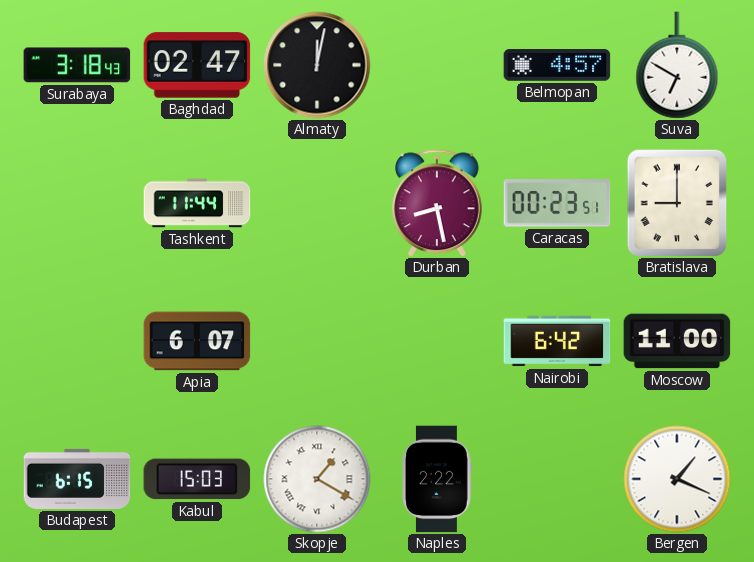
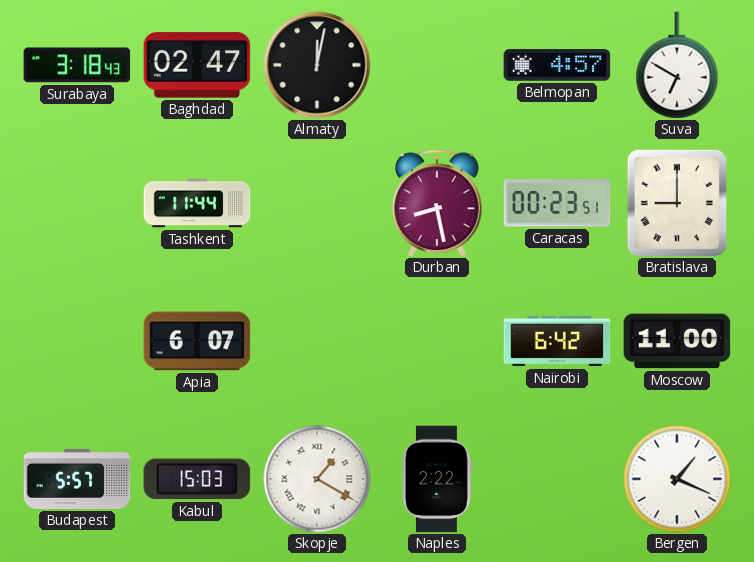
Budapest: 6:15 -> 5:57
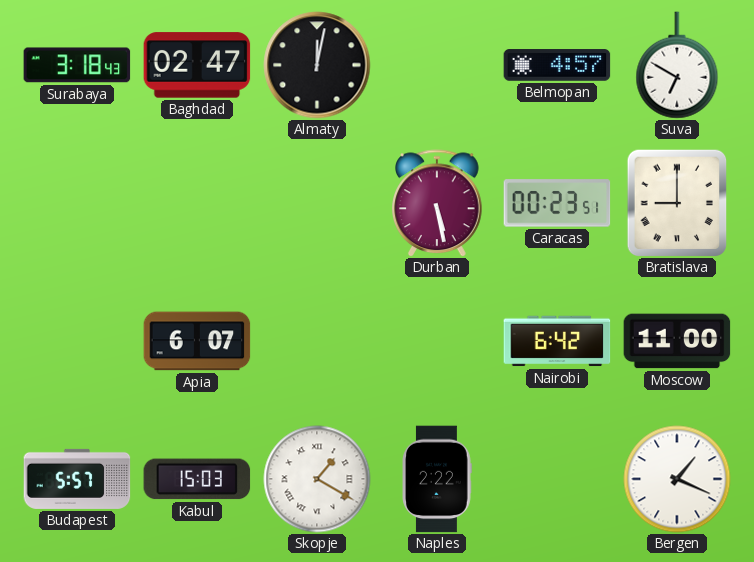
Tashkent: 11:44 -> none
Durban: 8:28 -> 5:28
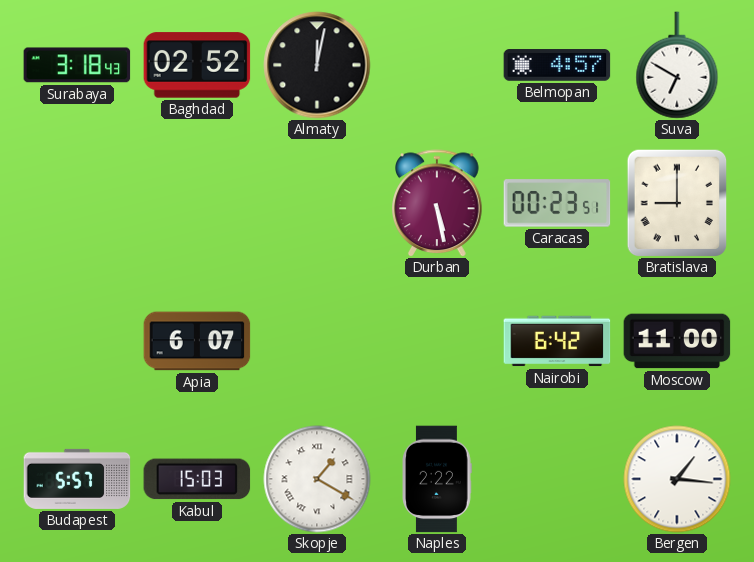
Baghdad: 02:47 -> 02:52
Bergen: 1:19 -> 1:16
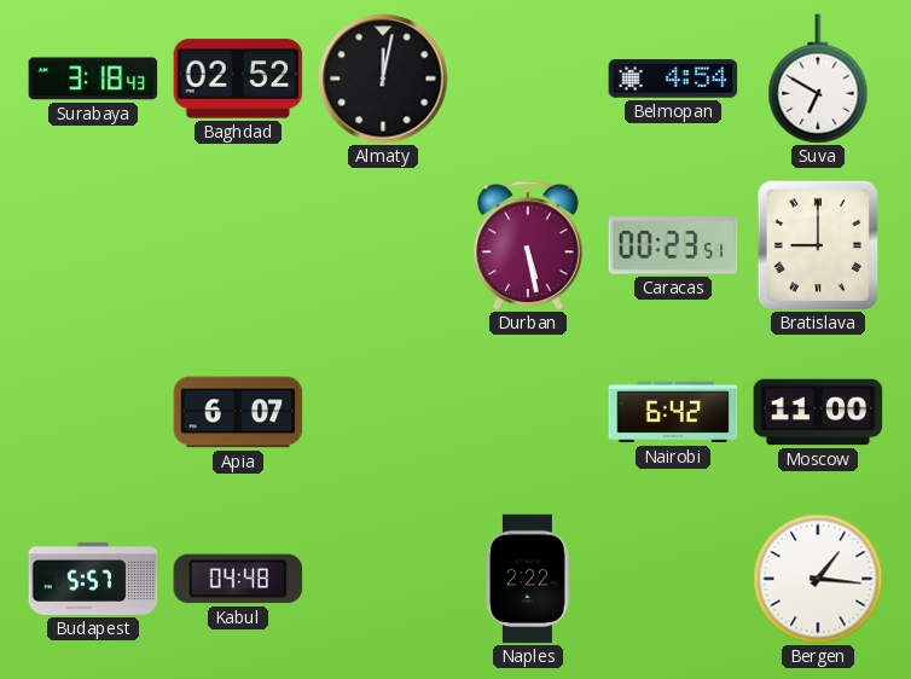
Belmopan: 4:57 -> 4:54
Kabul: 15:03 -> 04:48
Skopje: 1:20 -> none
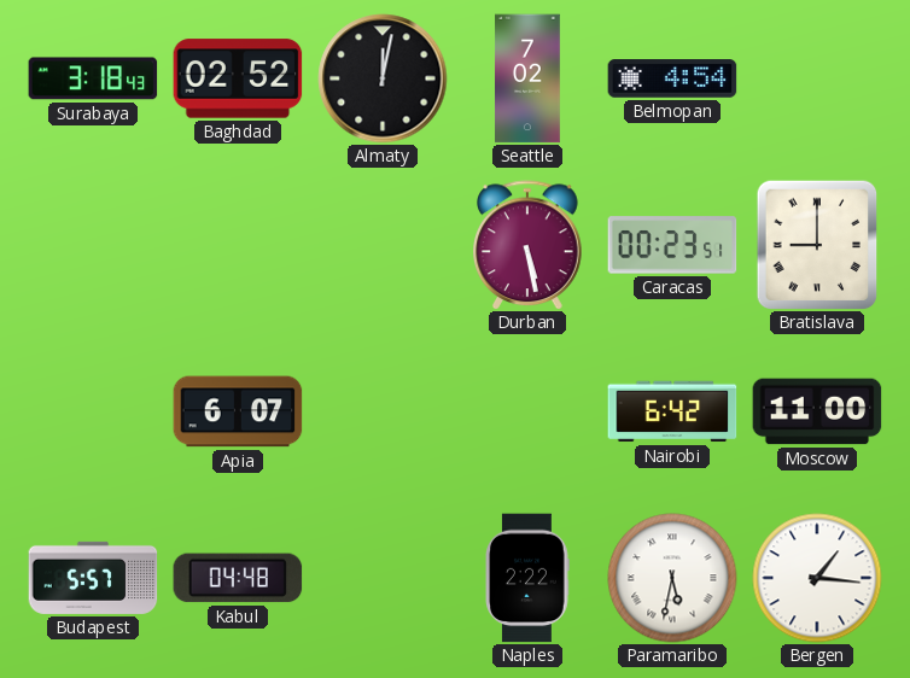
Seattle: none -> 7:02
Suva: 6:50 -> none
Paramaribo: none -> 5:32
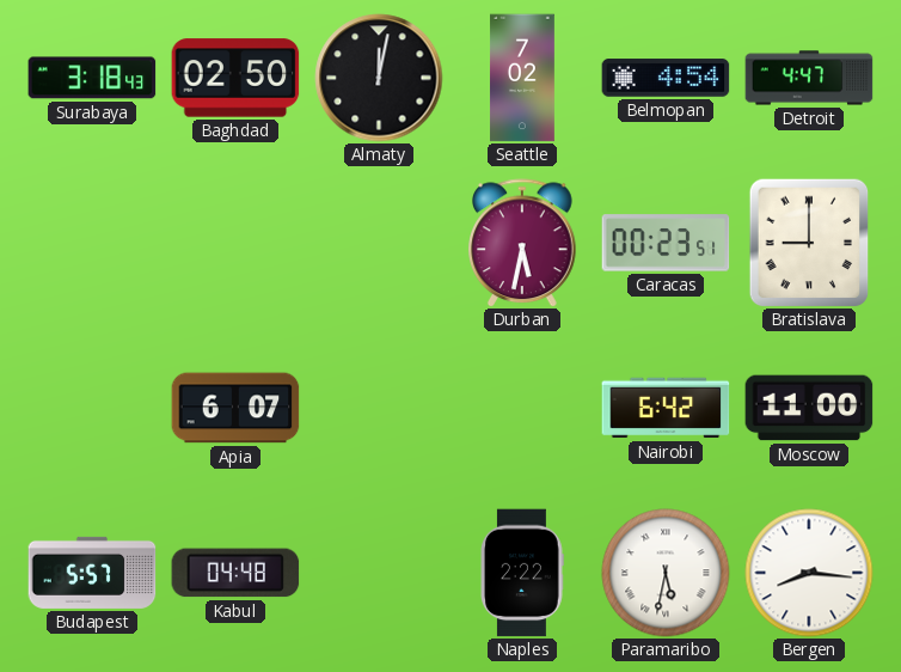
Baghdad: 02:52 -> 02:50
Detroit: none -> 4:47
Durban: 5:28 -> 5:32
Bergen: 1:16 -> 8:16
